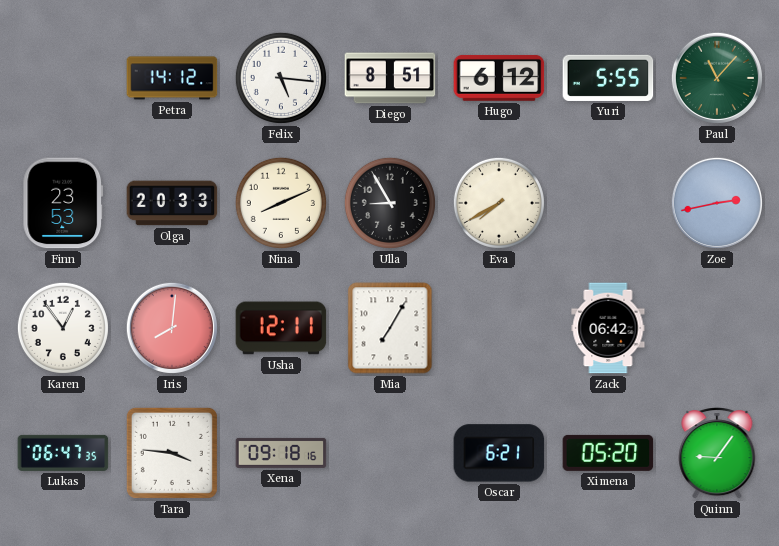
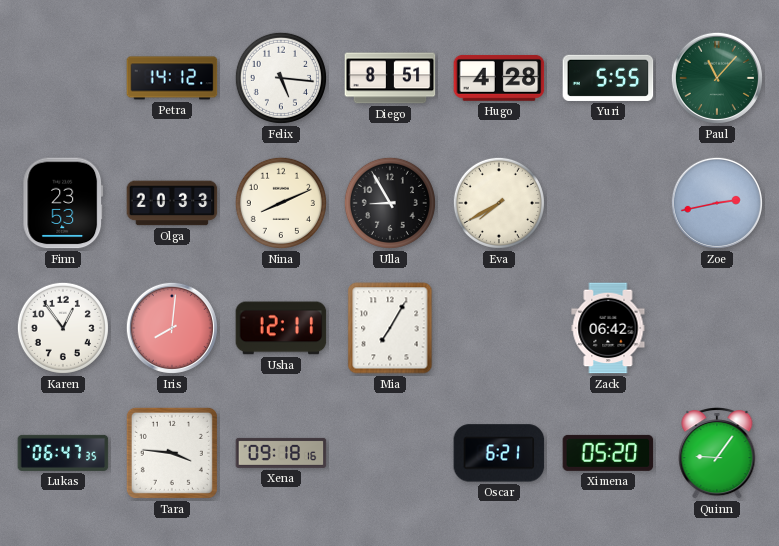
Hugo: 6:12 -> 4:28
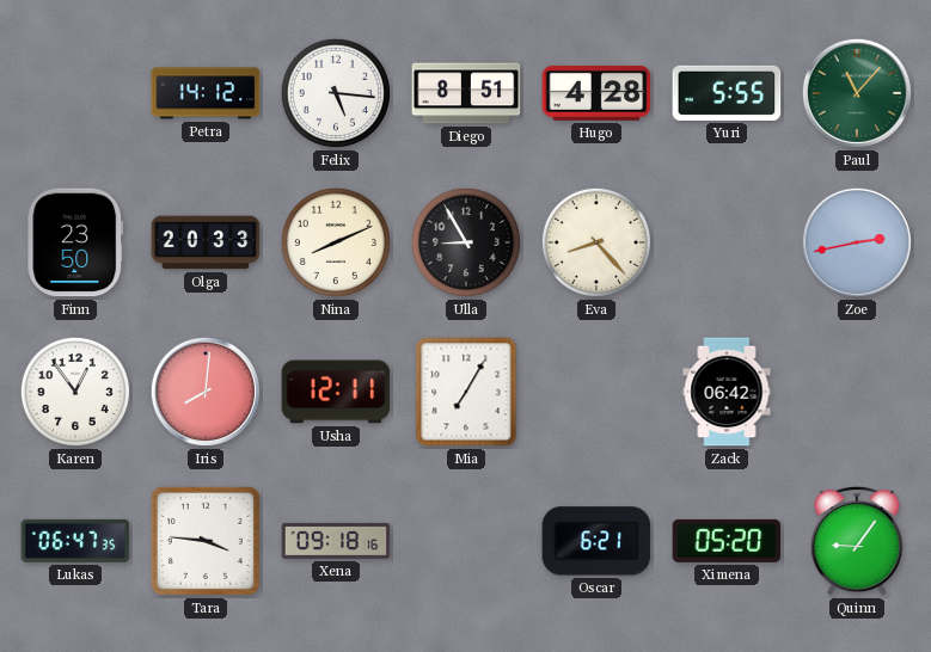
Finn: 23:53 -> 23:50
Eva: 7:40 -> 8:23
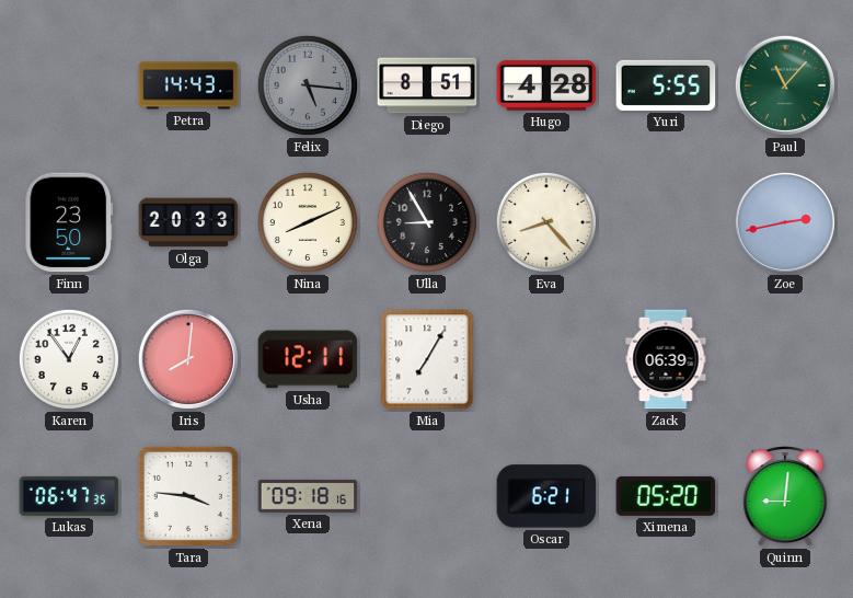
Petra: 14:12 -> 14:43
Felix dial: white -> grey
Zack: 06:42 -> 06:39
Quinn: 9:06 -> 9:01
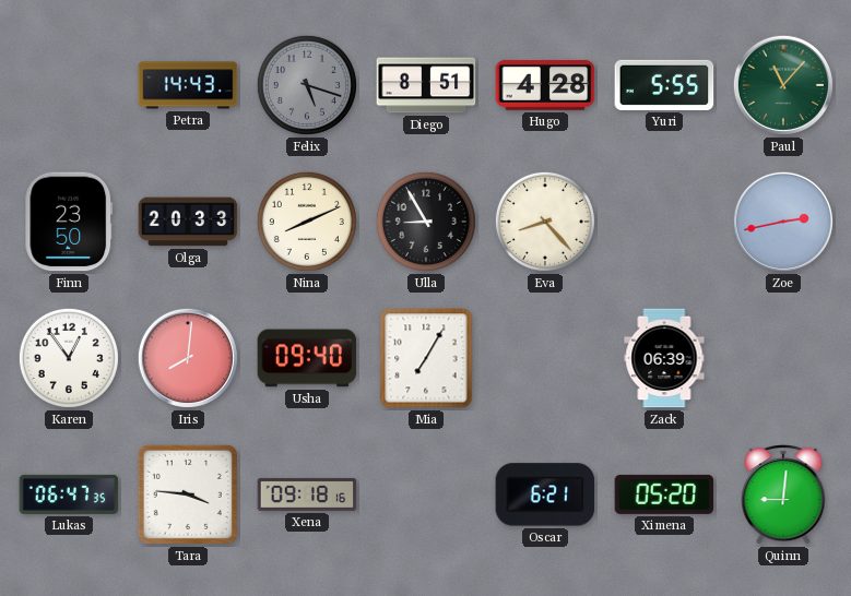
Felix: 5:16 -> 5:18
Usha: 12:11 -> 09:40
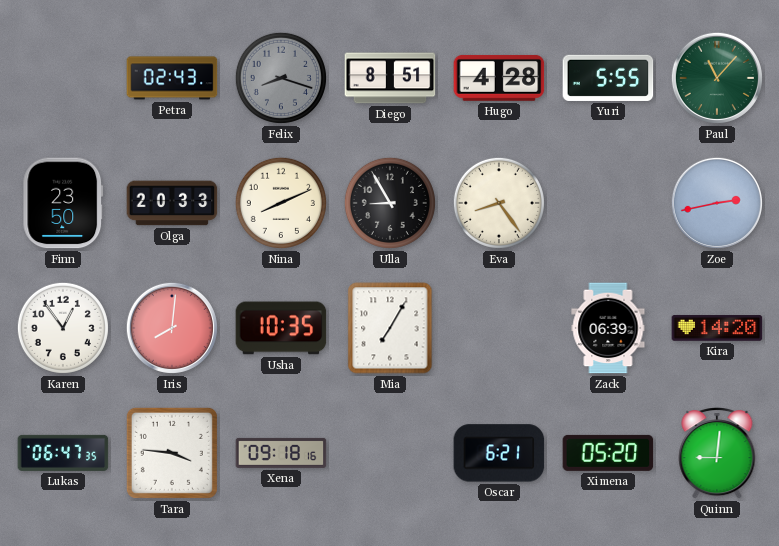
Petra: 14:43 -> 02:43
Felix: 5:18 -> 8:18
Eva: 8:23 -> 8:24
Usha: 09:40 -> 10:35
Kira: none -> 14:20
